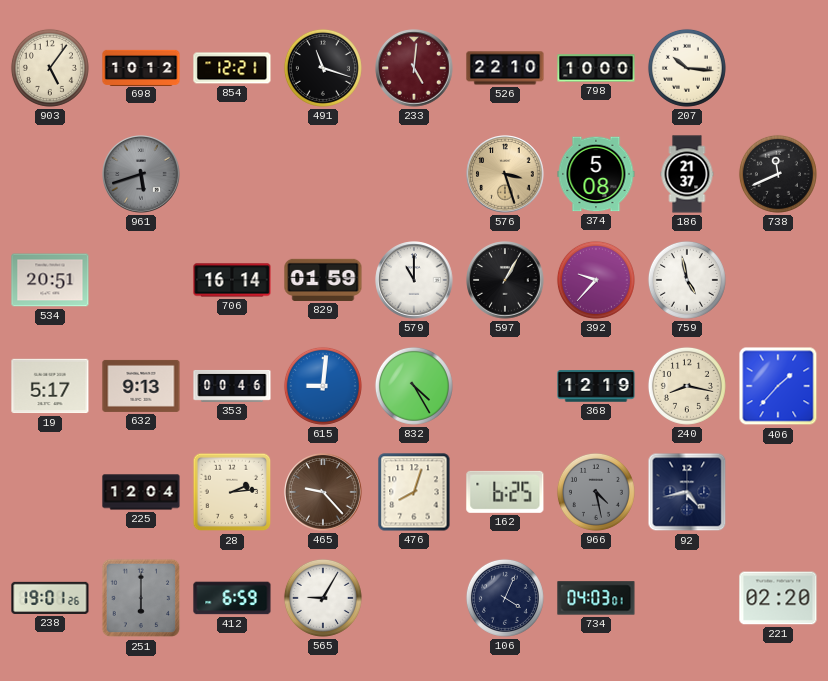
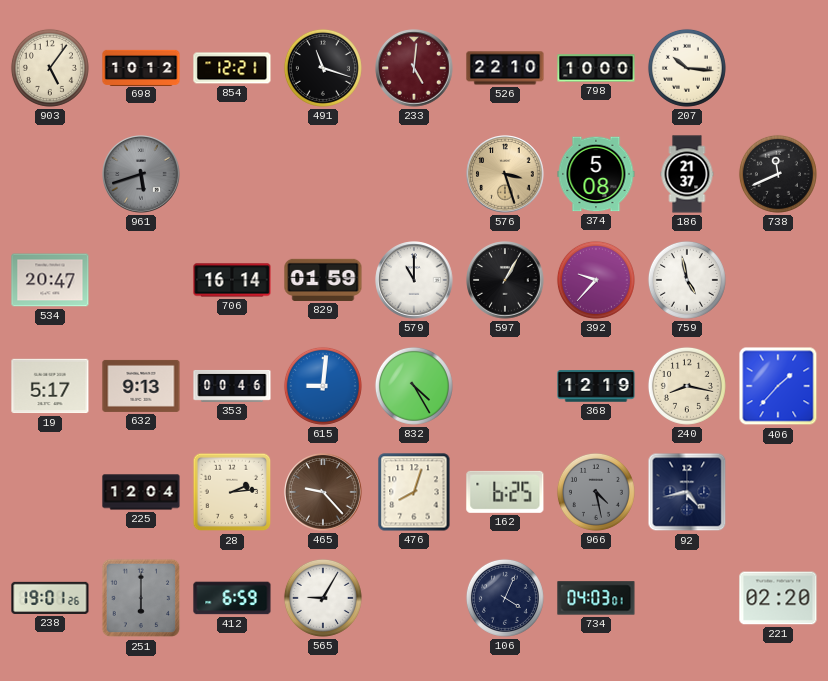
534: 20:51 -> 20:47
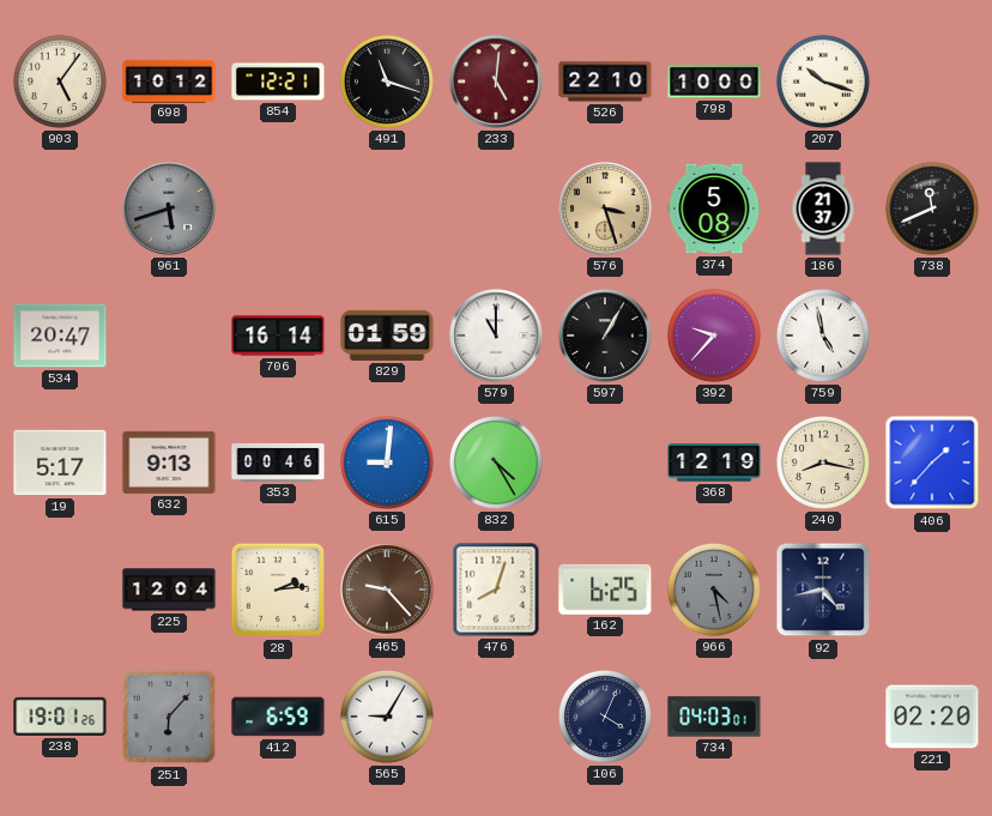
207: 10:16 -> 10:18
251: 6:00 -> 6:07
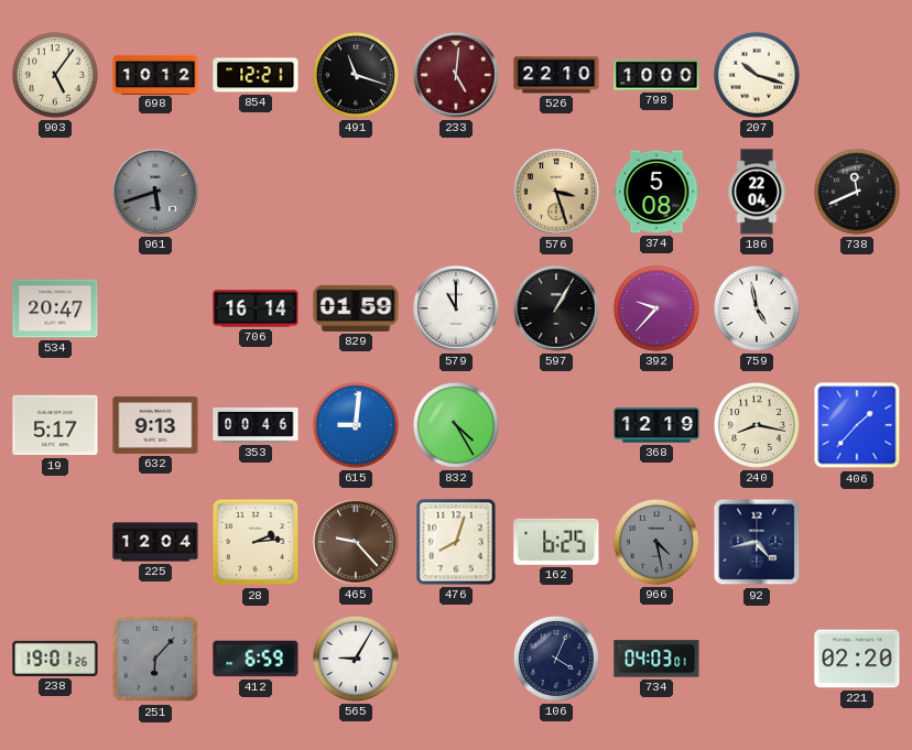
186: 21:37 -> 22:04
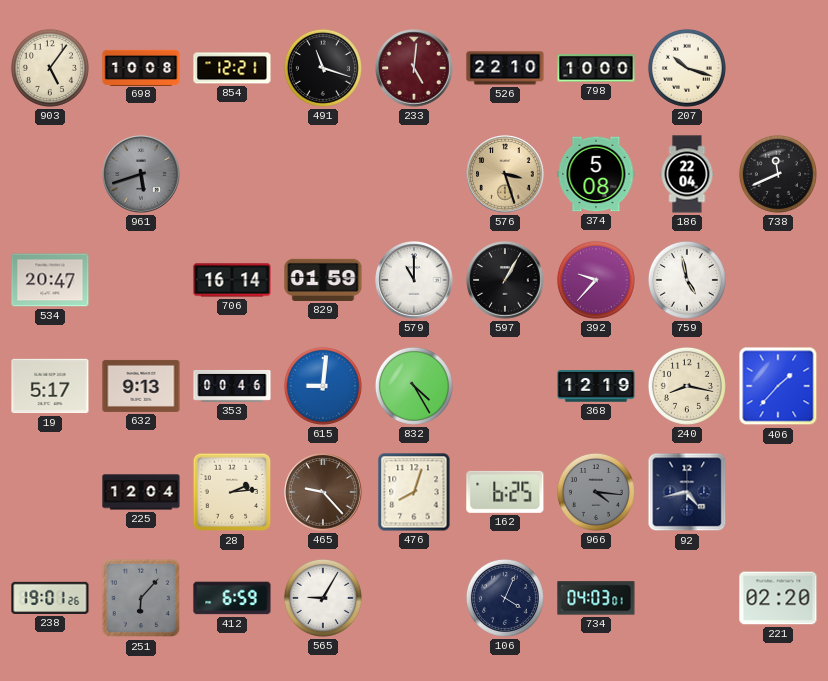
698: 10:12 -> 10:08
966: 4:28 -> 4:16
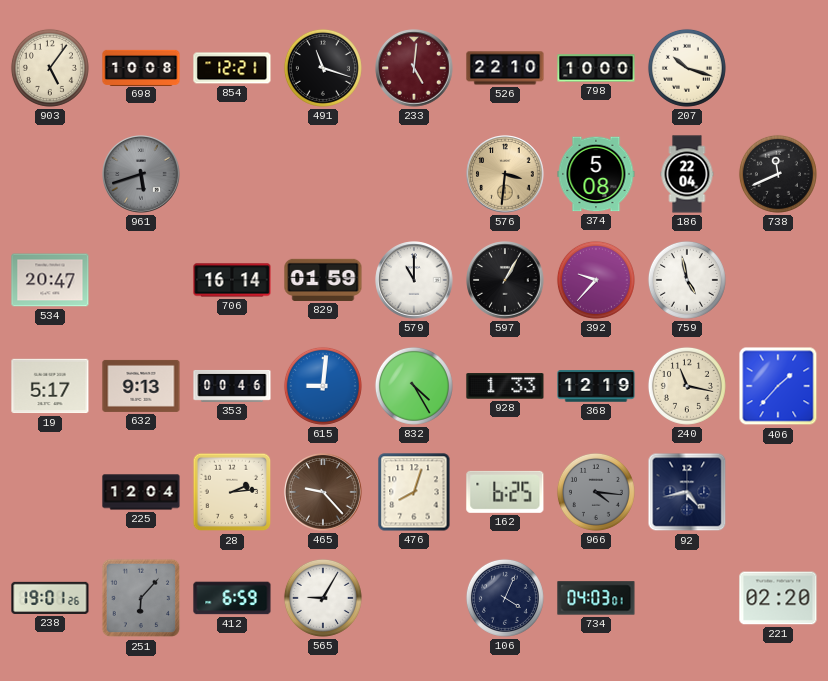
576: 3:27 -> 3:31
928: none -> 1:33
240: 8:17 -> 11:17
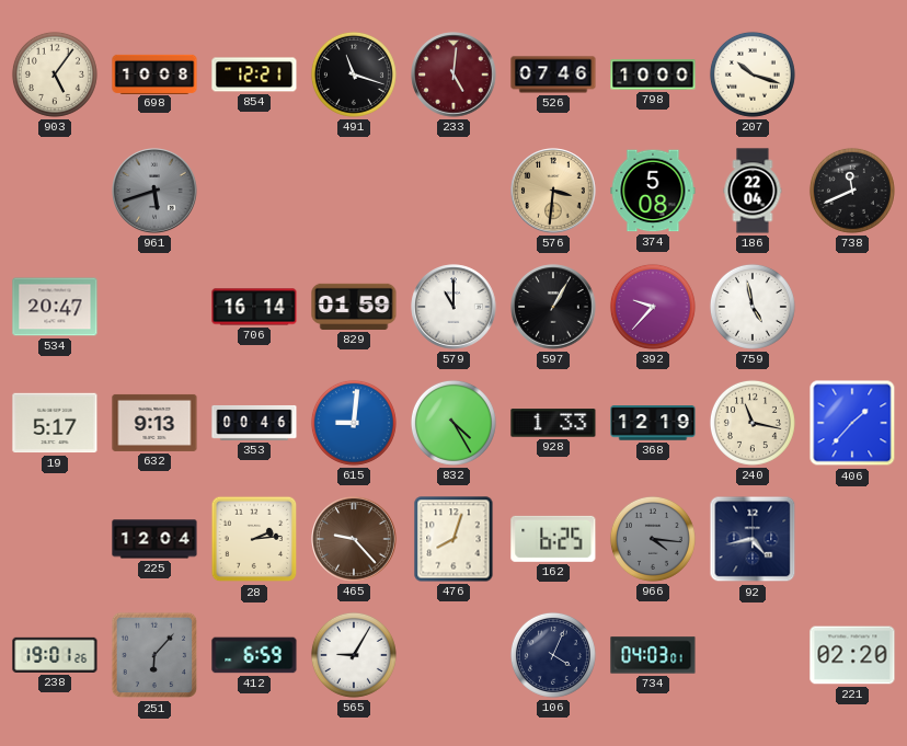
526: 22:10 -> 07:46
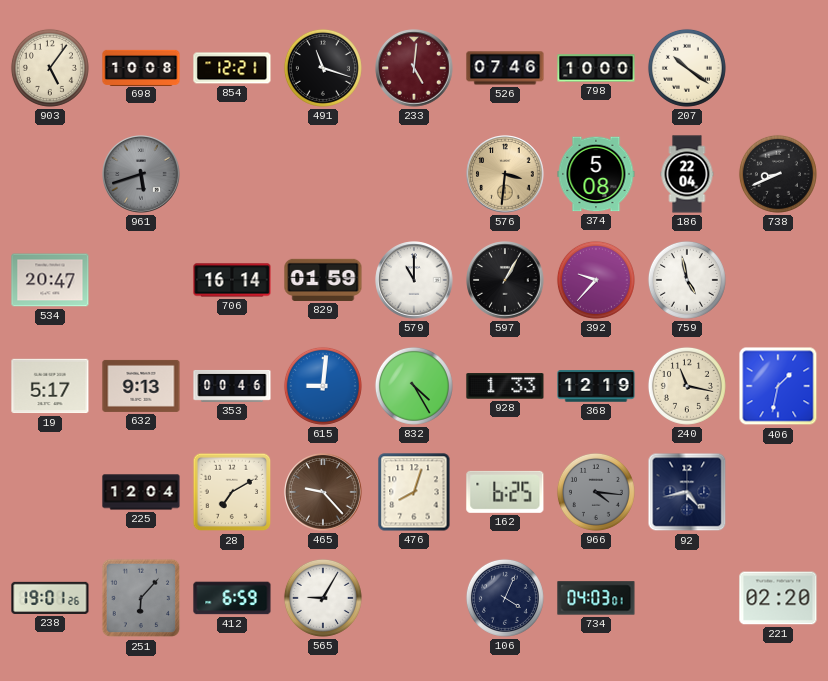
207: 10:18 -> 10:21
738: 11:41 -> 8:41
406: 1:37 -> 1:32
28: 2:14 -> 7:10
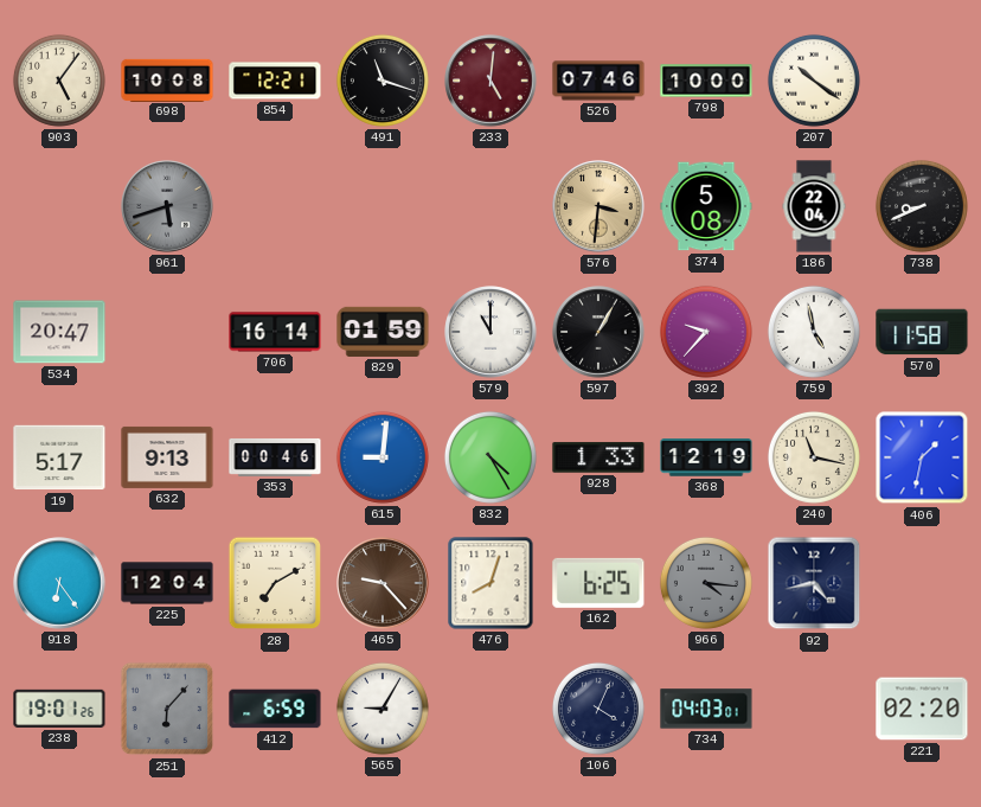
570: none -> 11:58
918: none -> 6:24
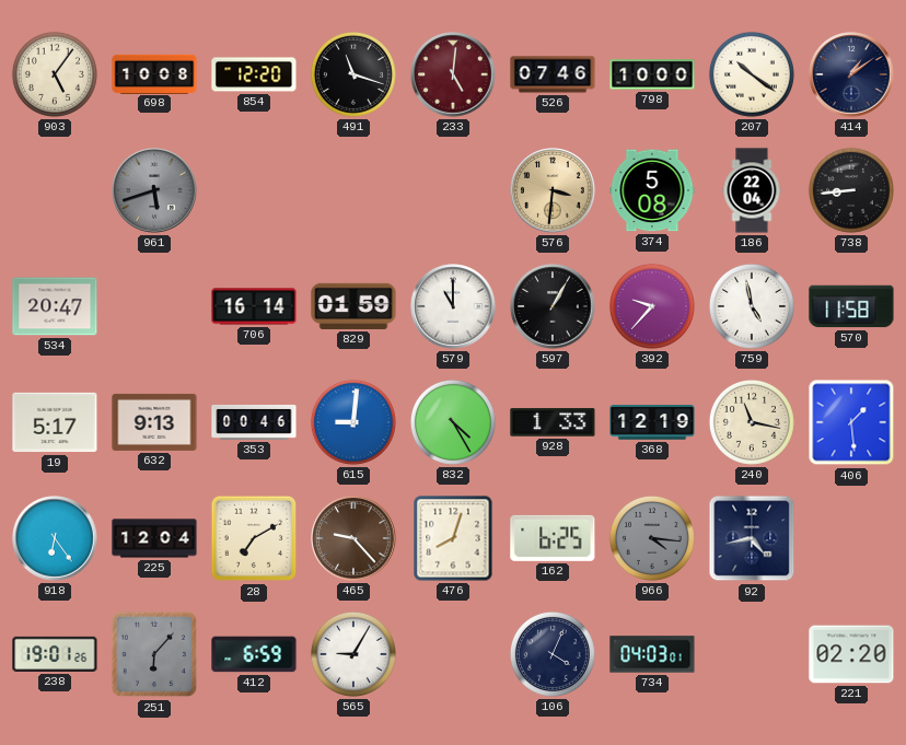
854: 12:21 -> 12:20
414: none -> 1:09
738: 8:41 -> 8:44
406: 1:32 -> 1:29
